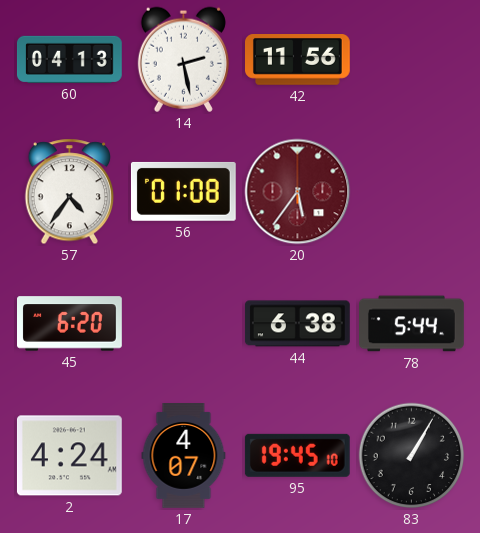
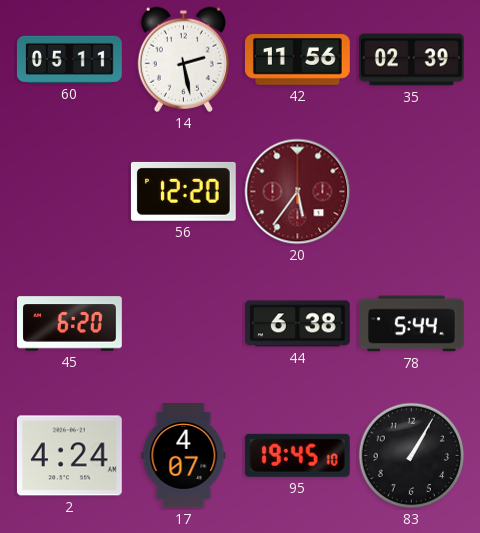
60: 04:13 -> 05:11
35: none -> 02:39
57: 4:36 -> none
56: 01:08 -> 12:20
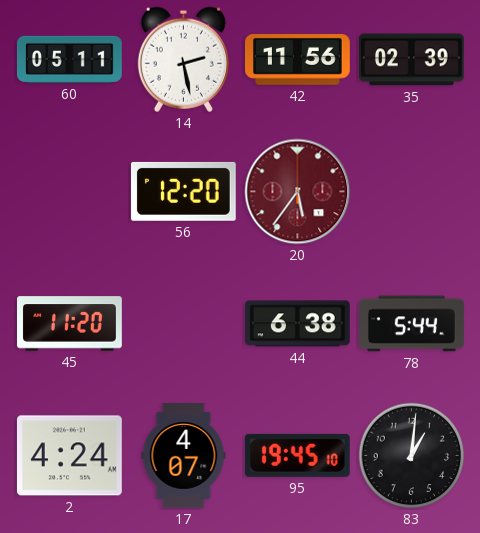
45: 6:20 -> 11:20
83: 1:05 -> 1:01
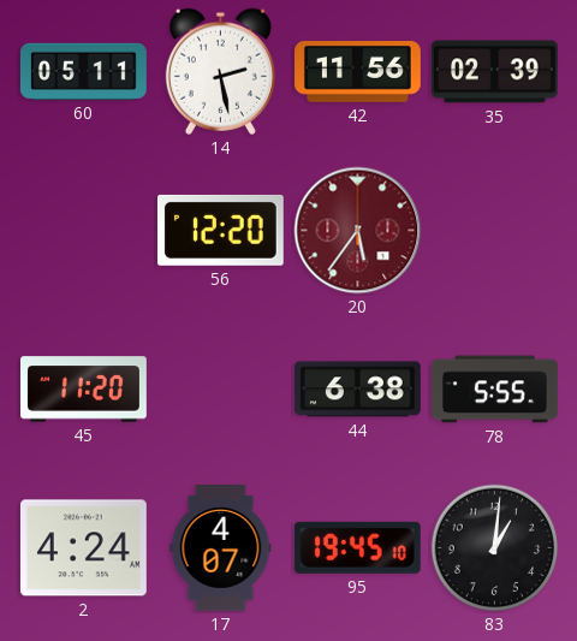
78: 5:44 -> 5:55
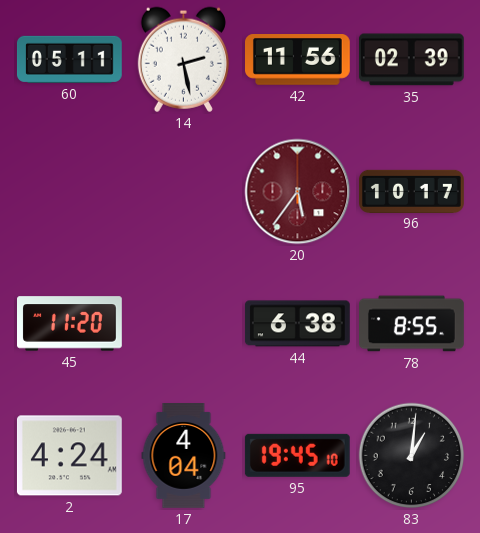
56: 12:20 -> none
96: none -> 10:17
78: 5:55 -> 8:55
17: 4:07 -> 4:04
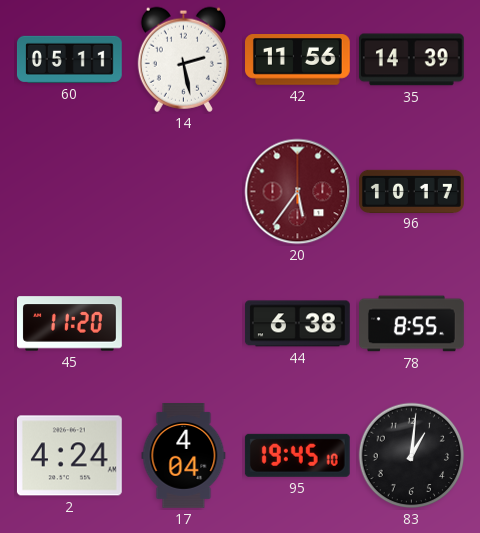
35: 02:39 -> 14:39
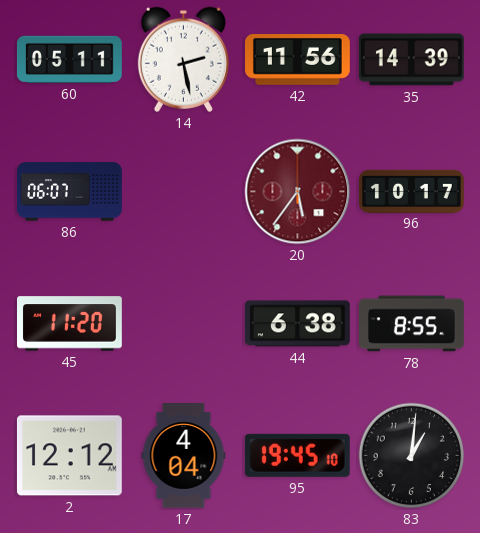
86: none -> 06:07
2: 4:24 -> 12:12
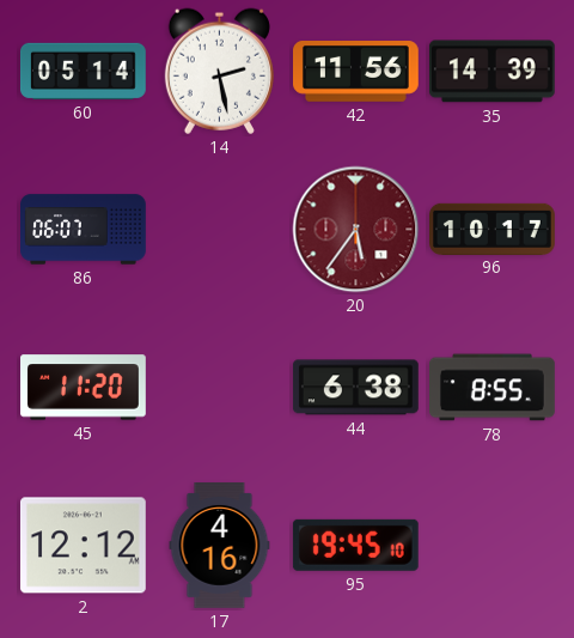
60: 05:11 -> 05:14
17: 4:04 -> 4:16
83: 1:01 -> none
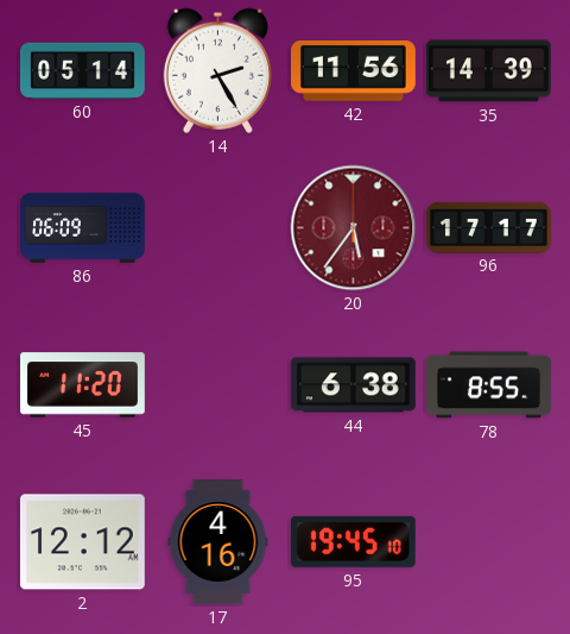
14: 2:28 -> 2:25
86: 06:07 -> 06:09
96: 10:17 -> 17:17
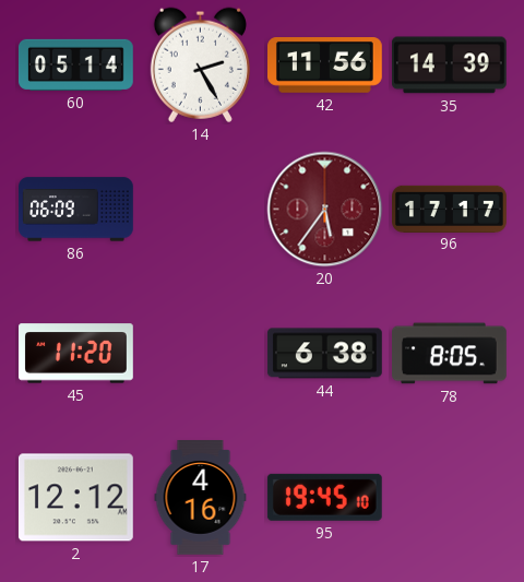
78: 8:55 -> 8:05
